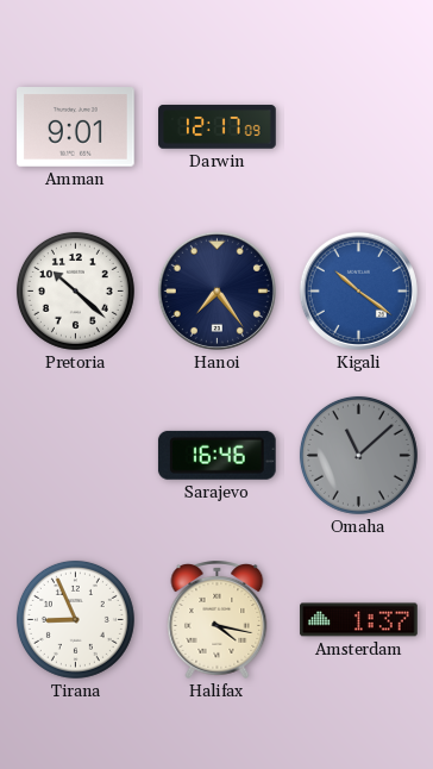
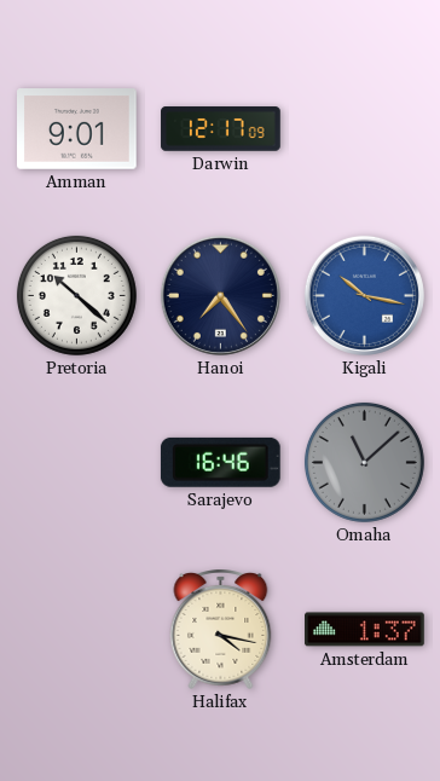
Kigali: 10:21 -> 10:17
Tirana: 8:56 -> none
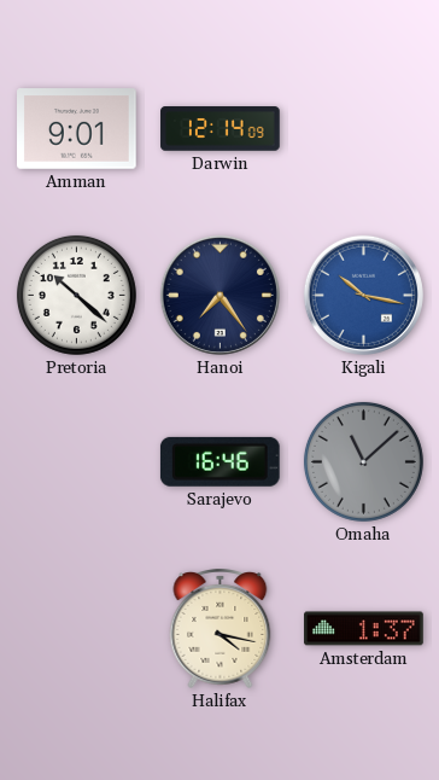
Darwin: 12:17 -> 12:14
